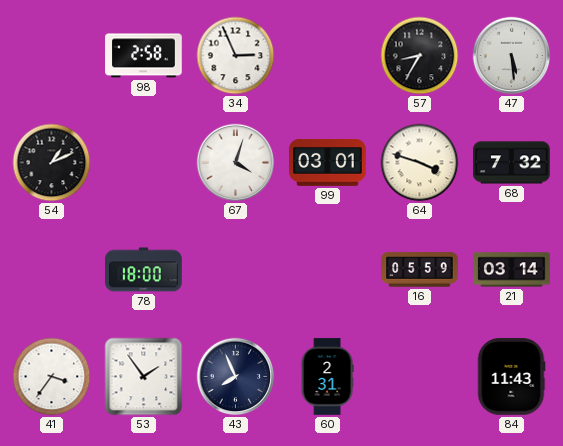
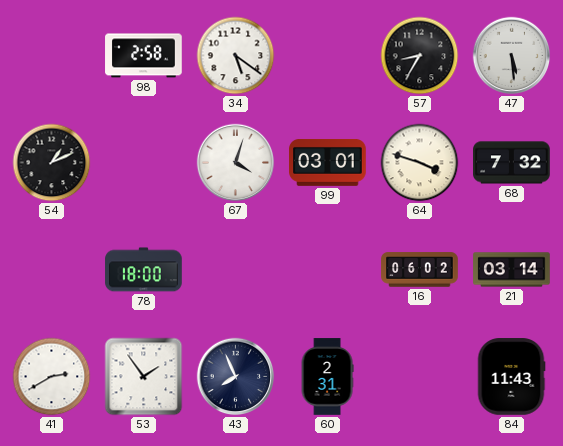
34: 2:56 -> 5:21
16: 05:59 -> 06:02
41: 3:36 -> 2:40
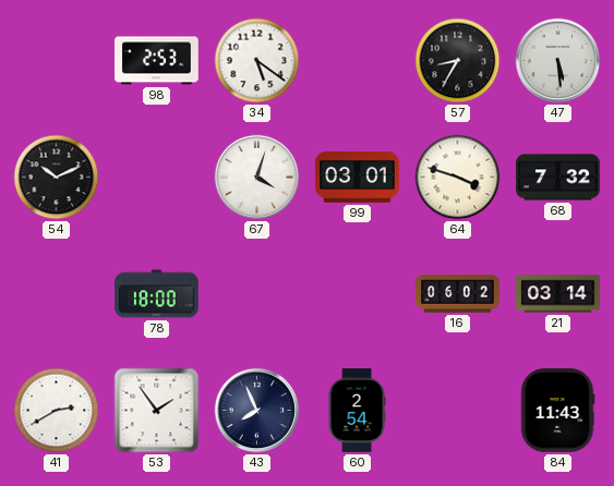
98: 2:58 -> 2:53
54: 1:11 -> 10:11
60: 2:31 -> 2:54
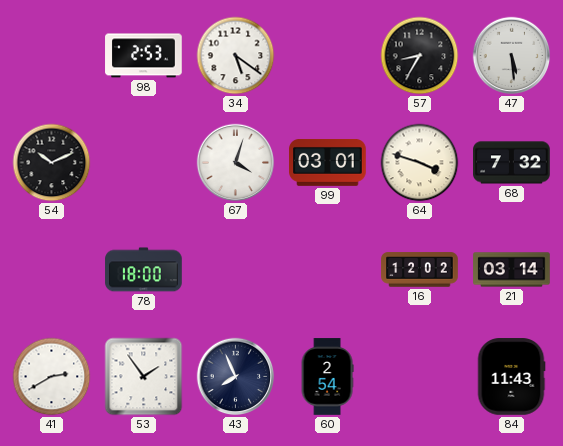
16: 06:02 -> 12:02
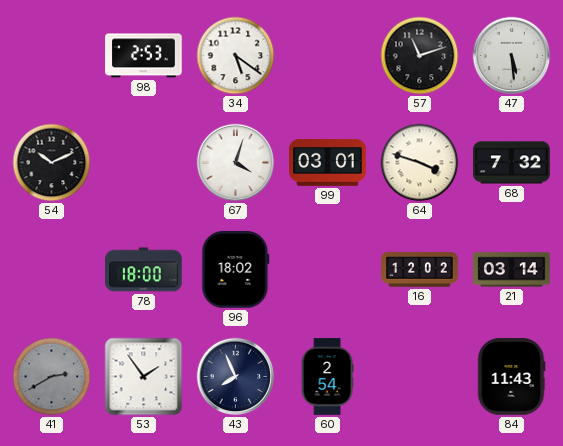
57: 8:35 -> 11:12
96: none -> 18:02
41 dial: white -> grey
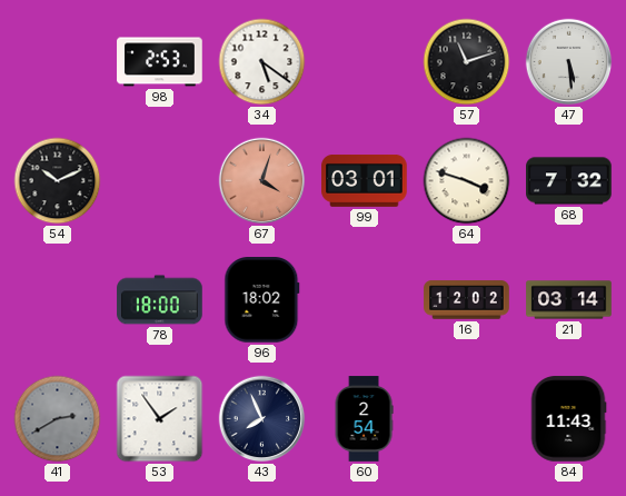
67 dial: white -> salmon
